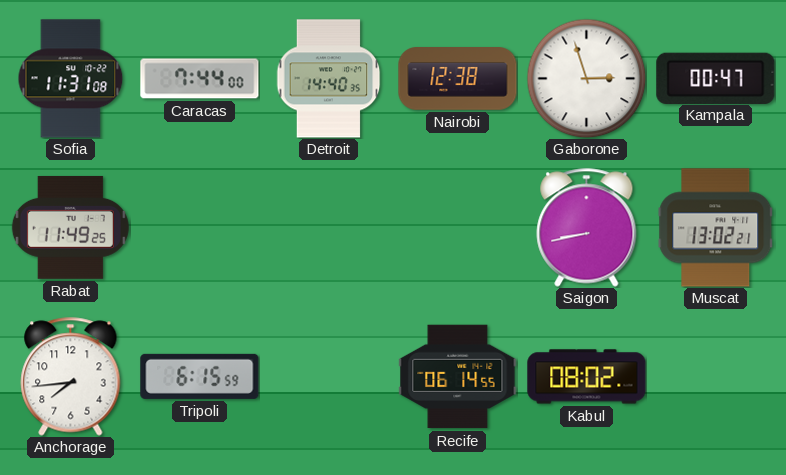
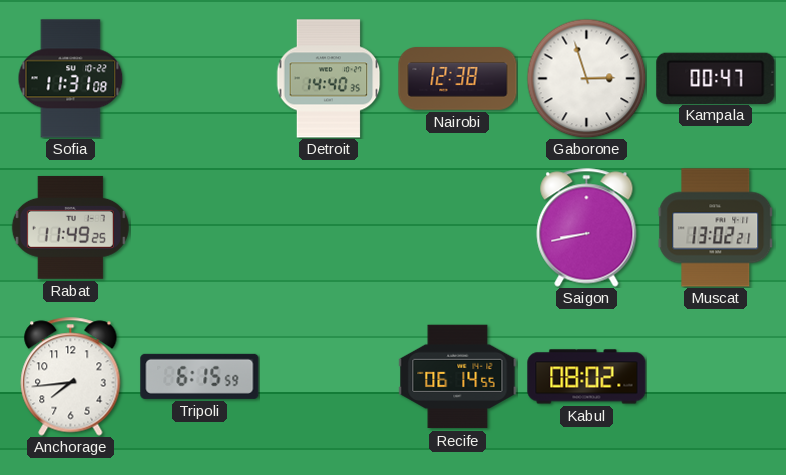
Caracas: 7:44 -> none
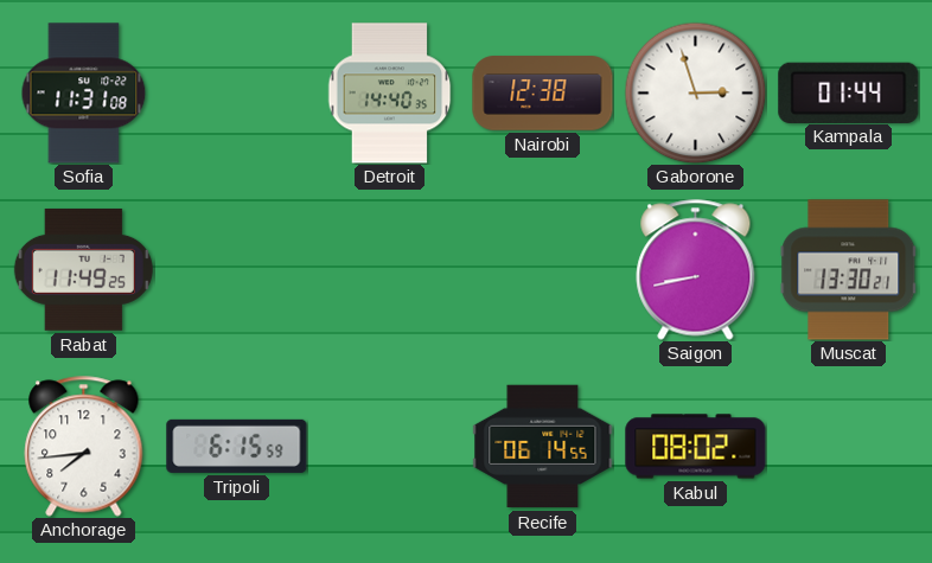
Kampala: 00:47 -> 01:44
Muscat: 13:02 -> 13:30
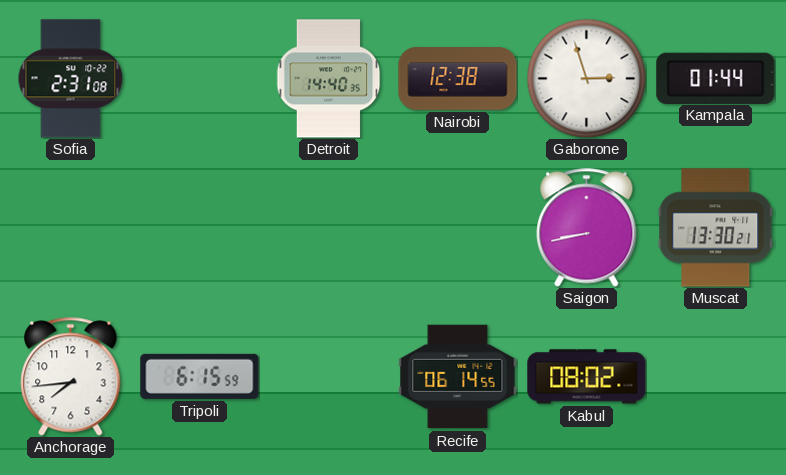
Sofia: 11:31 -> 2:31
Rabat: 11:49 -> none
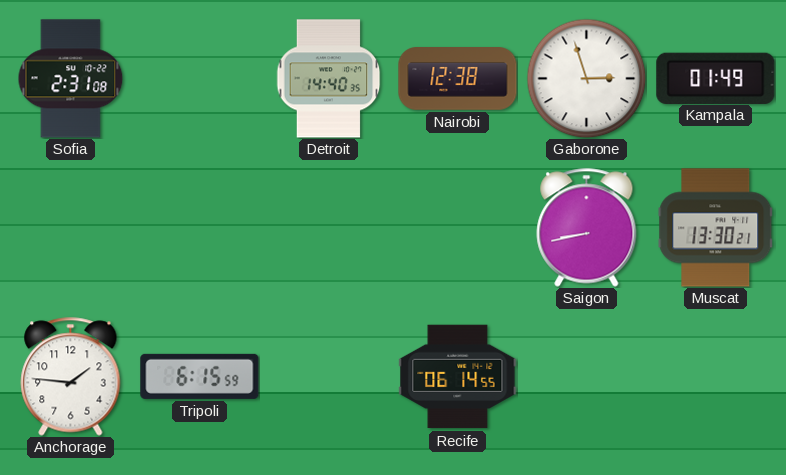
Kampala: 01:44 -> 01:49
Anchorage: 7:44 -> 1:46
Kabul: 08:02 -> none
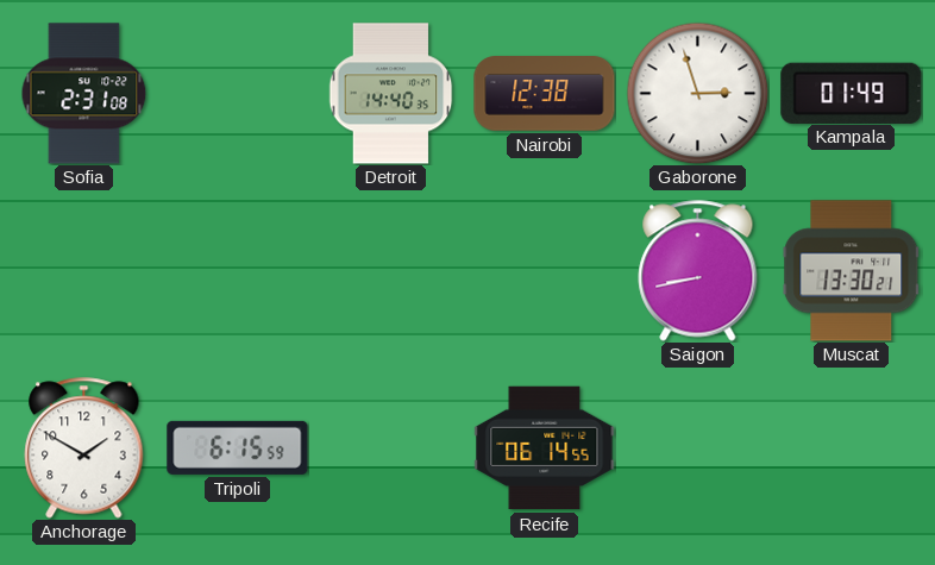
Anchorage: 1:46 -> 1:50
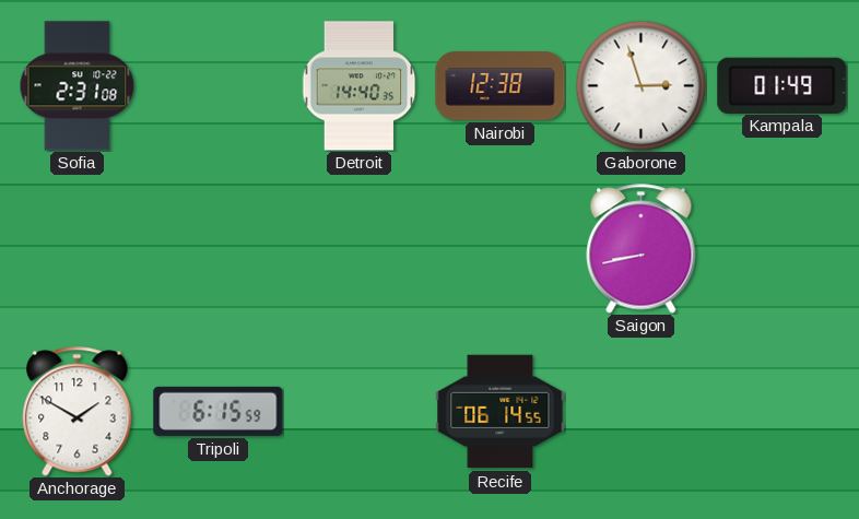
Muscat: 13:30 -> none
